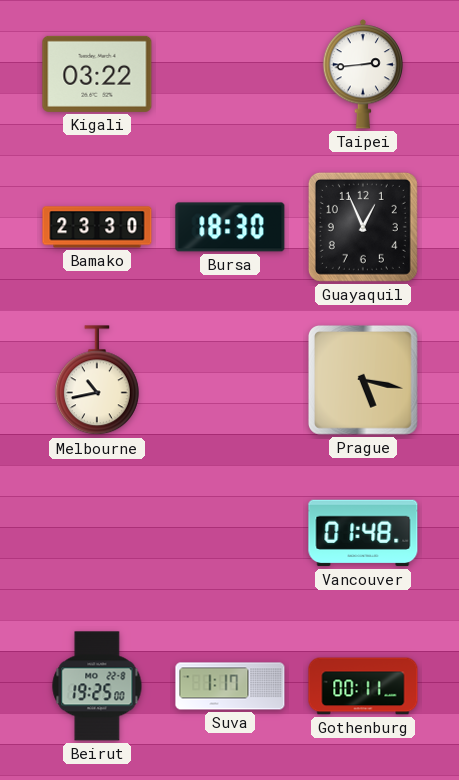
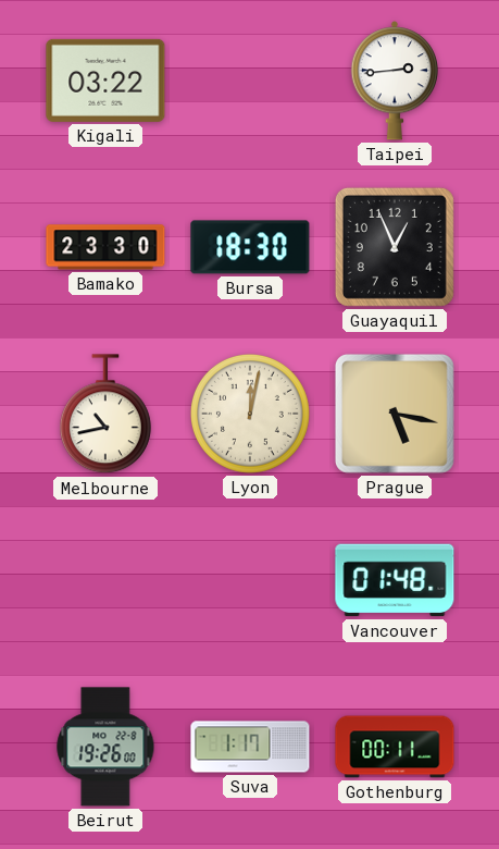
Lyon: none -> 12:02
Beirut: 19:25 -> 19:26
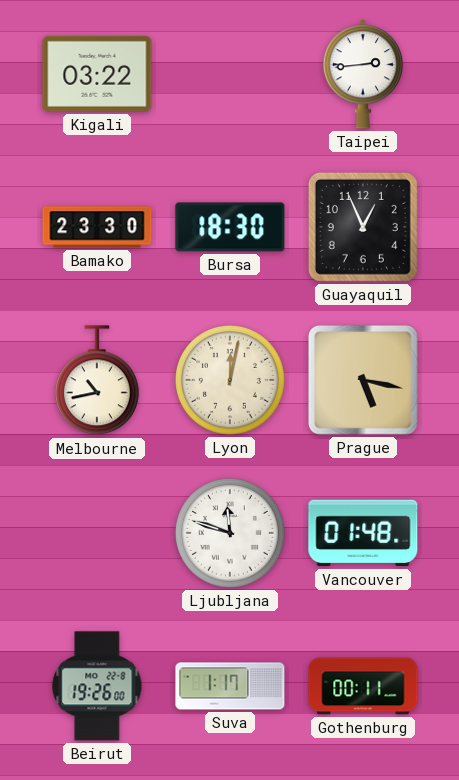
Ljubljana: none -> 11:48
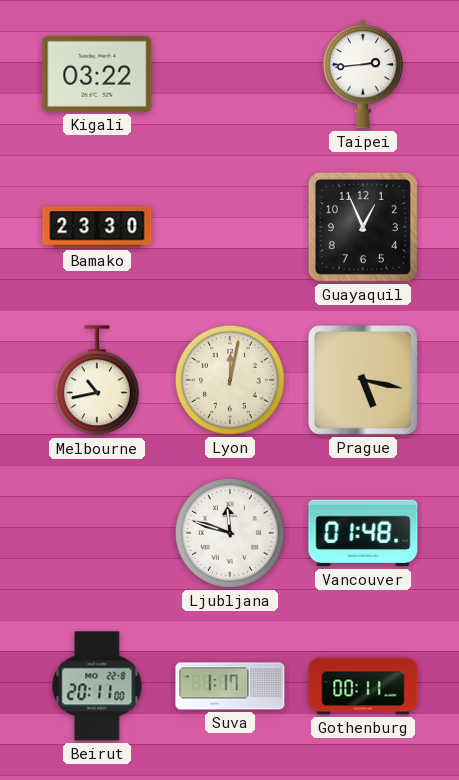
Bursa: 18:30 -> none
Beirut: 19:26 -> 20:11
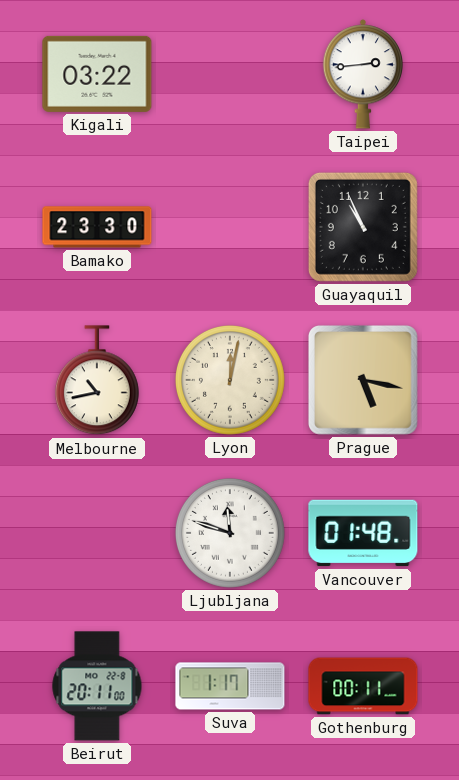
Guayaquil: 12:56 -> 10:56
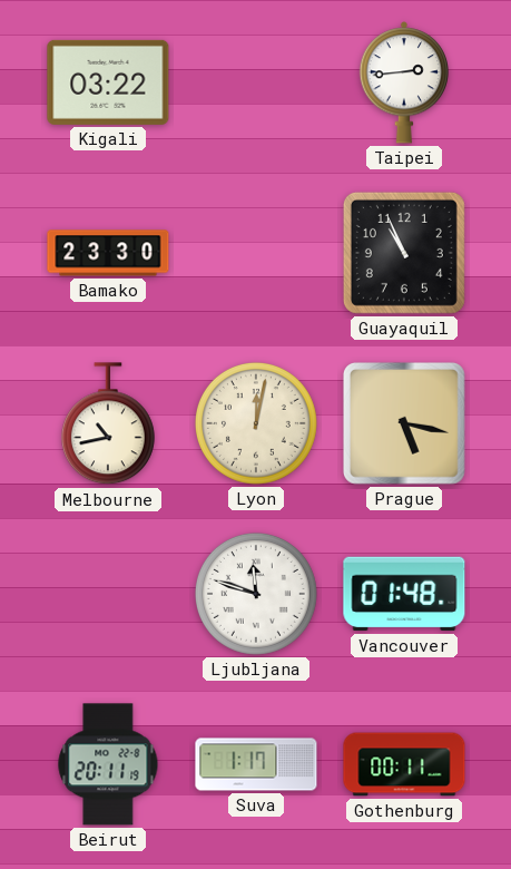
Beirut: 20:11:00 -> 20:11:19
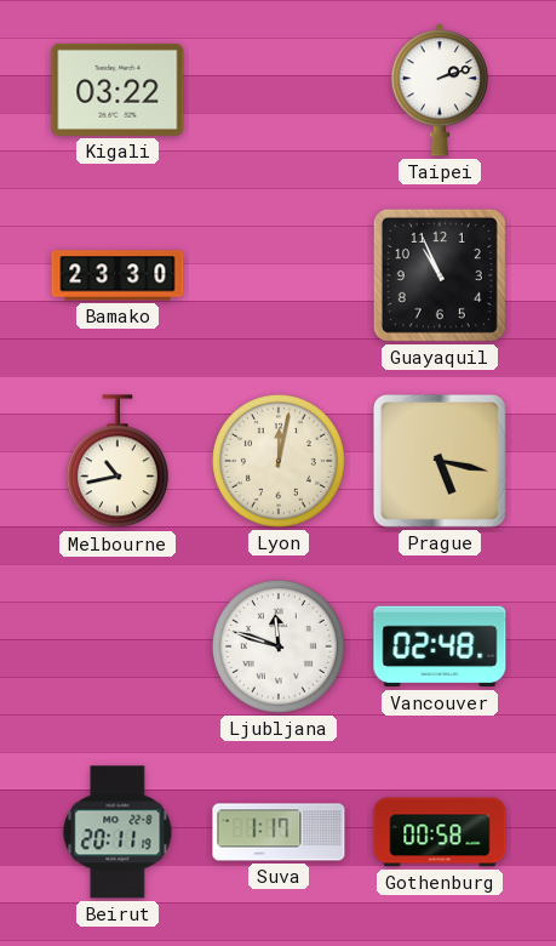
Taipei: 2:44 -> 2:12
Vancouver: 01:48 -> 02:48
Gothenburg: 00:11 -> 00:58
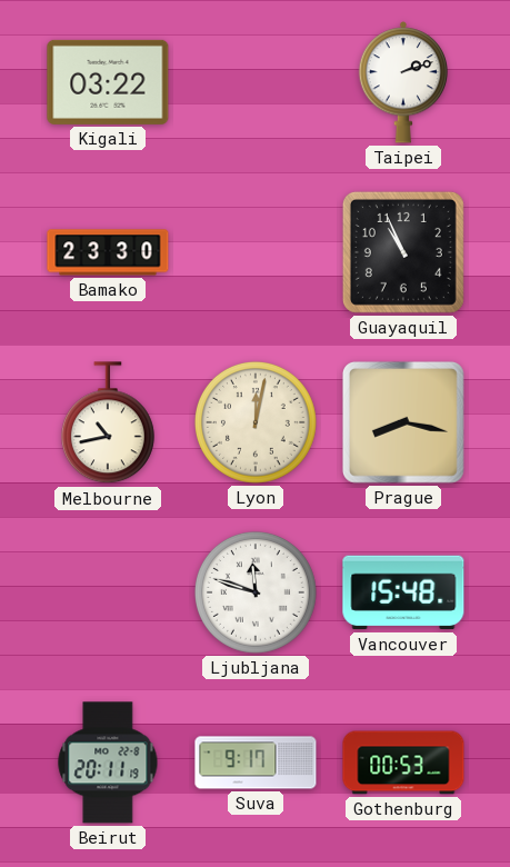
Prague: 5:17 -> 8:17
Vancouver: 02:48 -> 15:48
Suva: 1:17 -> 9:17
Gothenburg: 00:58 -> 00:53
